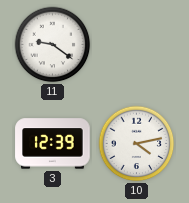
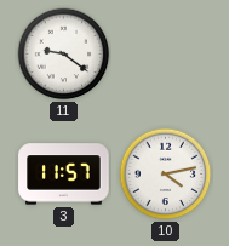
3: 12:39 -> 11:57
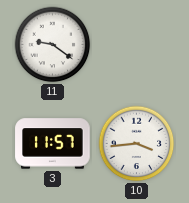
10: 4:13 -> 3:44
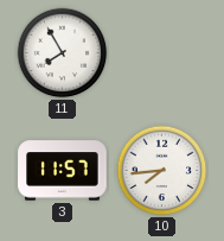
11: 9:21 -> 7:55
10: 3:44 -> 7:44
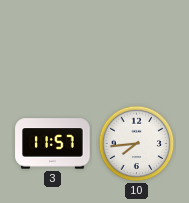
11: 7:55 -> none
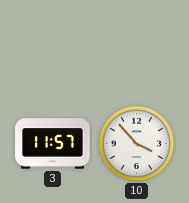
10: 7:44 -> 3:53
